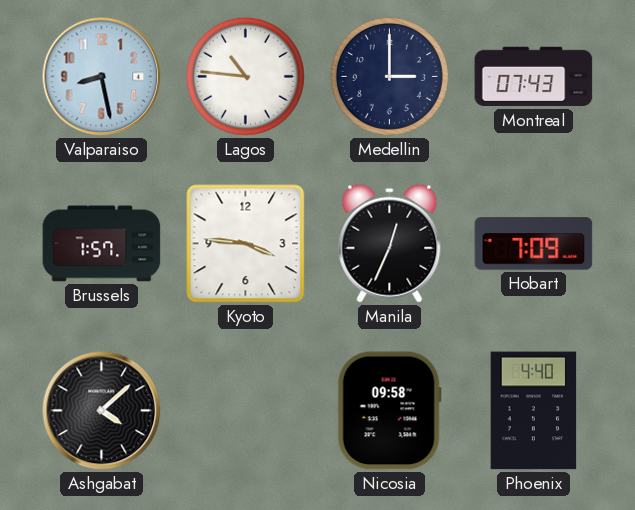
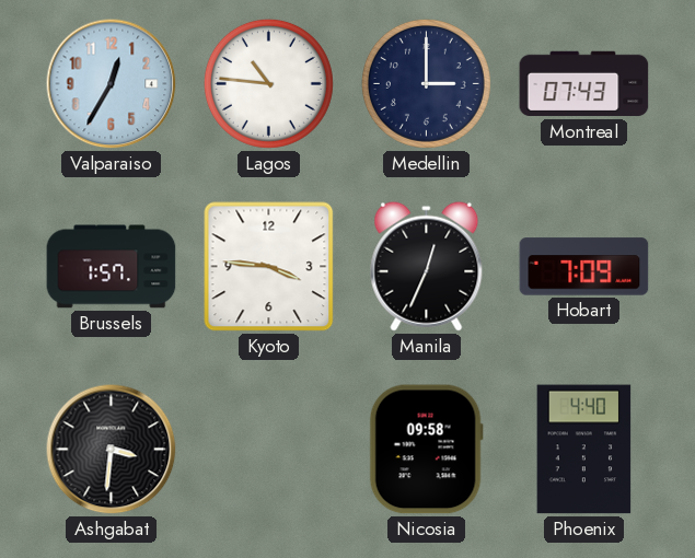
Valparaiso: 8:28 -> 12:35
Ashgabat: 4:08 -> 3:31
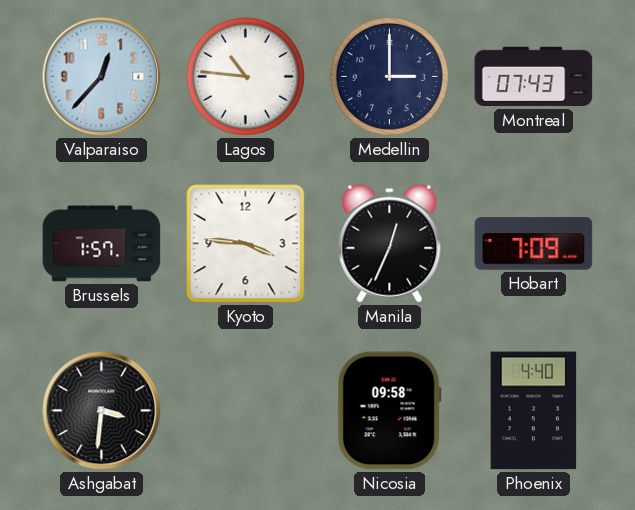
Valparaiso: 12:35 -> 12:37
